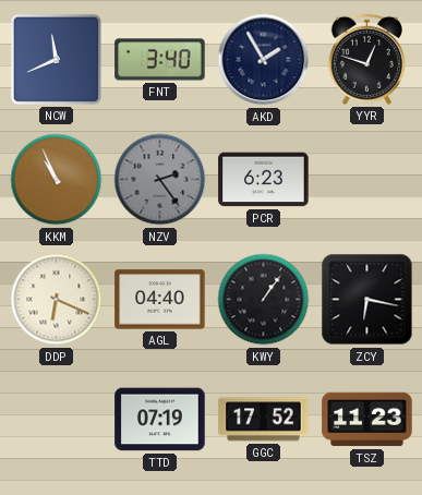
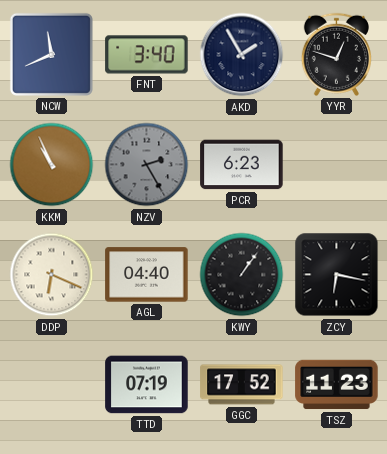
NZV: 2:24 -> 2:25
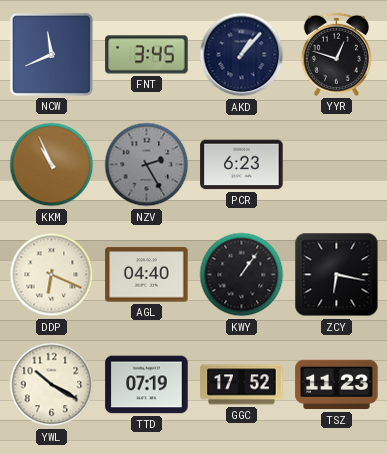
FNT: 3:40 -> 3:45
AKD: 1:55 -> 1:07
YWL: none -> 10:20
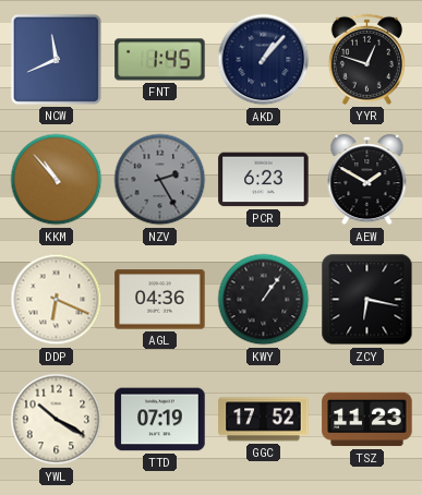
FNT: 3:45 -> 1:45
KKM: 10:56 -> 10:53
AEW: none -> 1:50
AGL: 04:40 -> 04:36
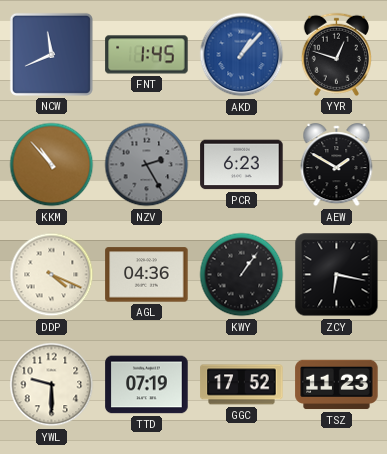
AKD dial: navy -> blue
DDP: 6:19 -> 4:19
YWL: 10:20 -> 9:30
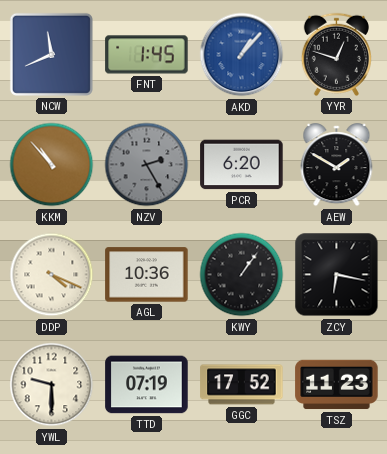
PCR: 6:23 -> 6:20
AGL: 04:36 -> 10:36
